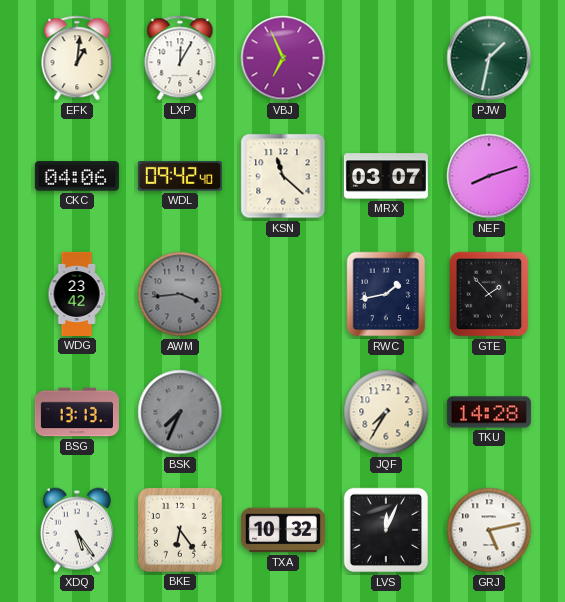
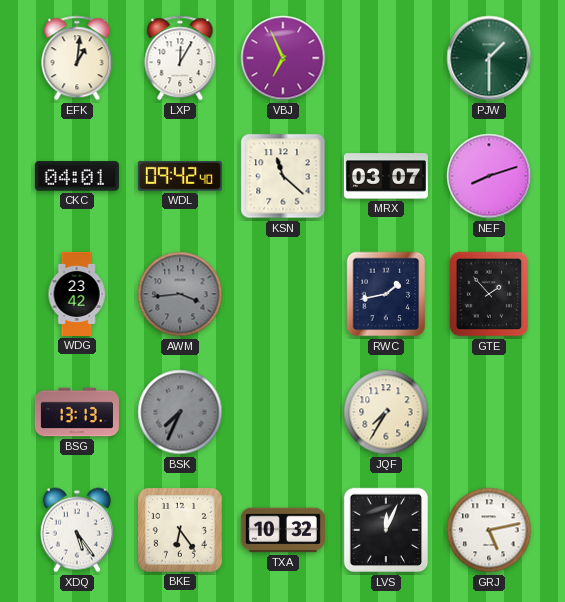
PJW: 1:32 -> 1:30
CKC: 04:06 -> 04:01
TKU: 14:28 -> none
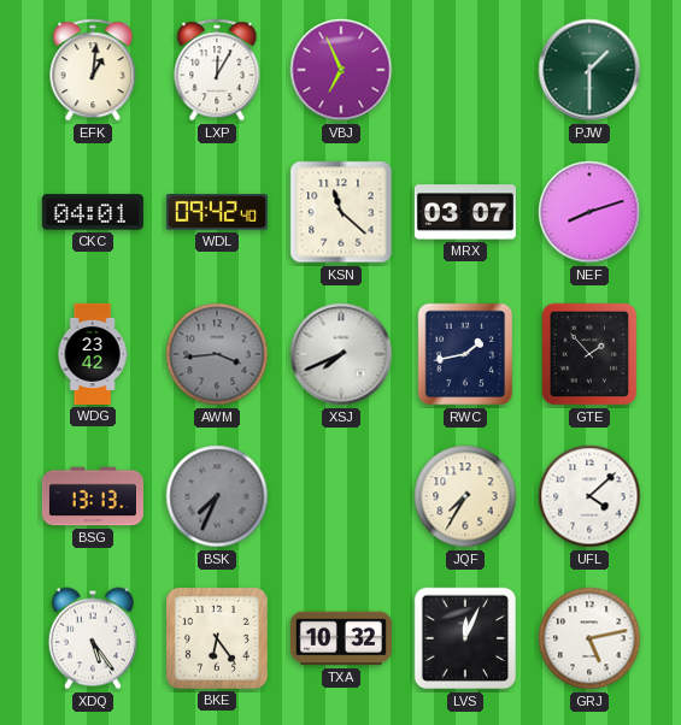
XSJ: none -> 7:41
UFL: none -> 4:08
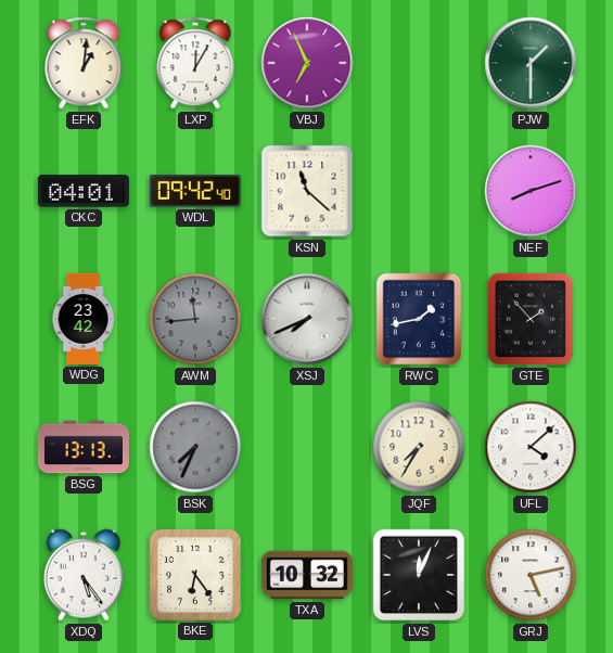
MRX: 03:07 -> none
AWM: 3:44 -> 11:44
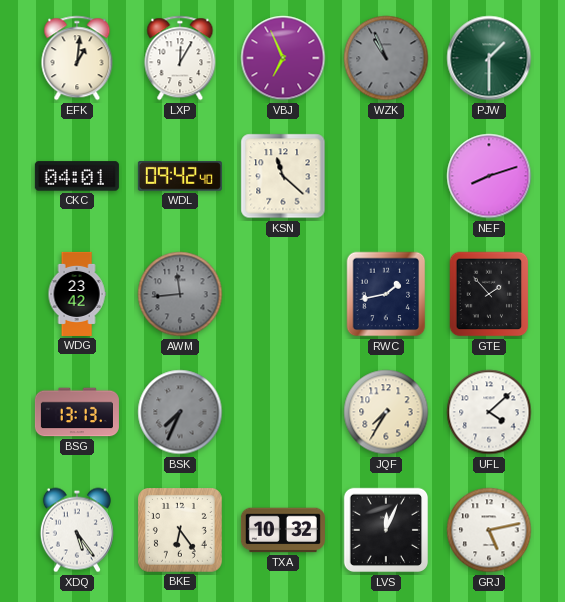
WZK: none -> 10:56
XSJ: 7:41 -> none
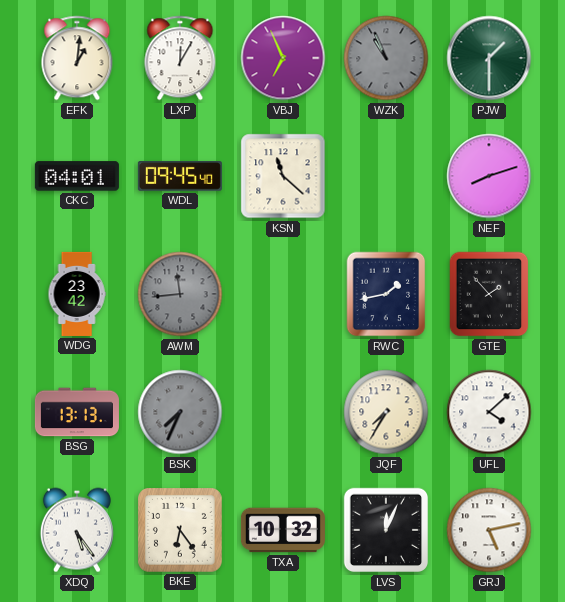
WDL: 09:42 -> 09:45
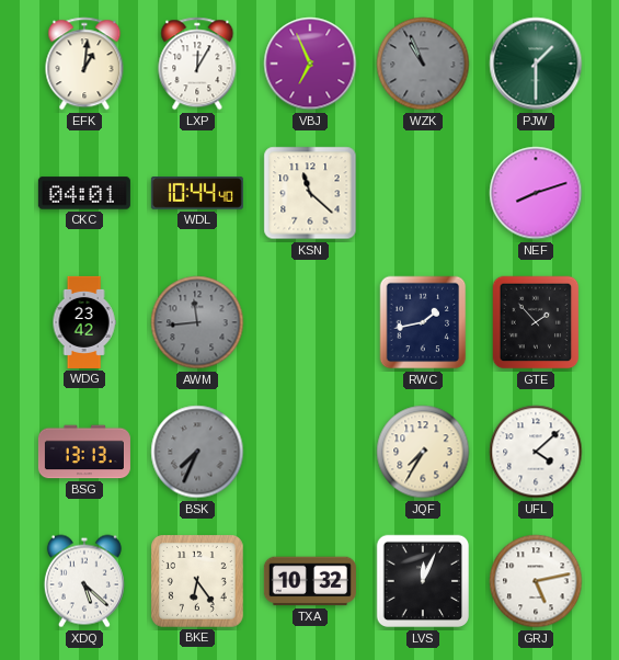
WDL: 09:45 -> 10:44
XDQ: 5:24 -> 5:22
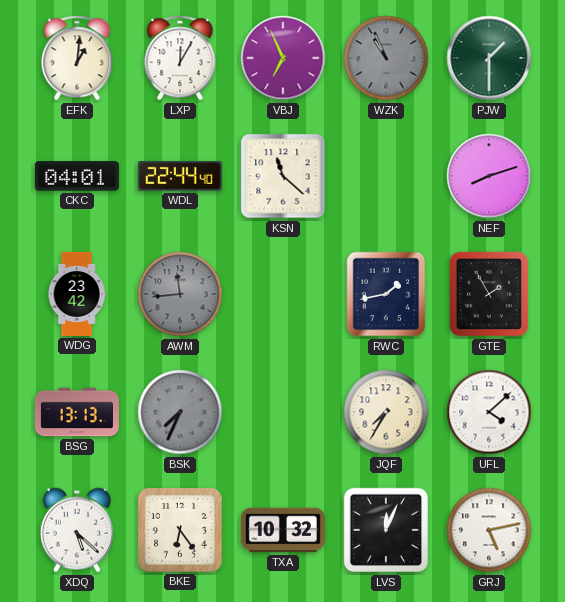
WDL: 10:44 -> 22:44
GTE: 1:53 -> 1:55
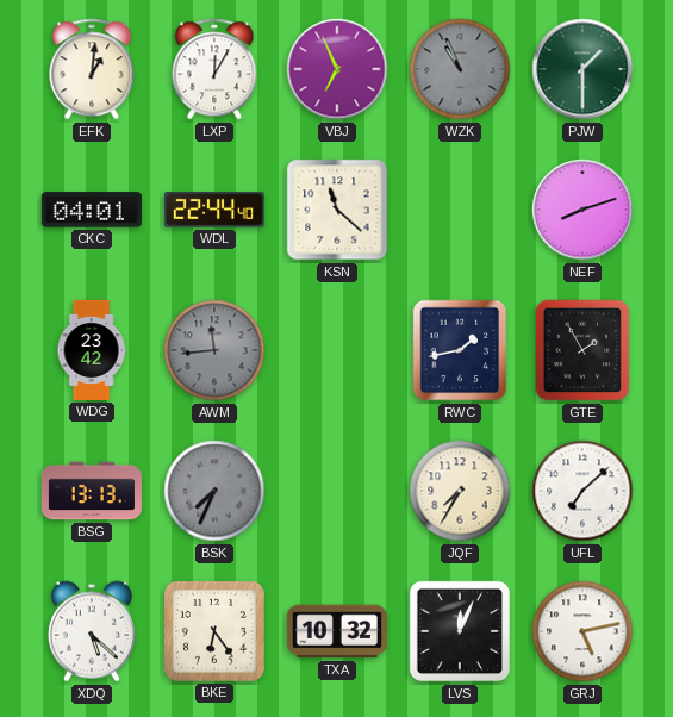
UFL: 4:08 -> 7:08
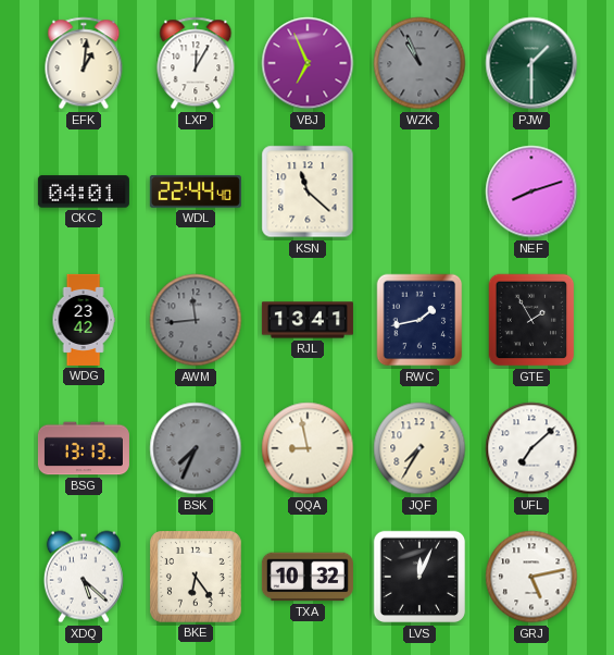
RJL: none -> 13:41
QQA: none -> 8:58
